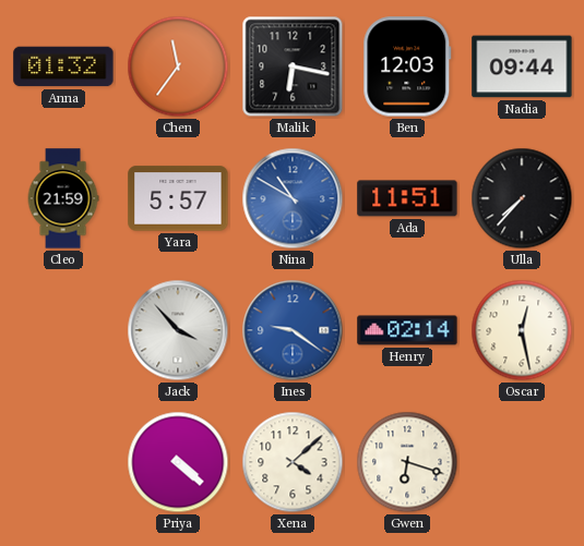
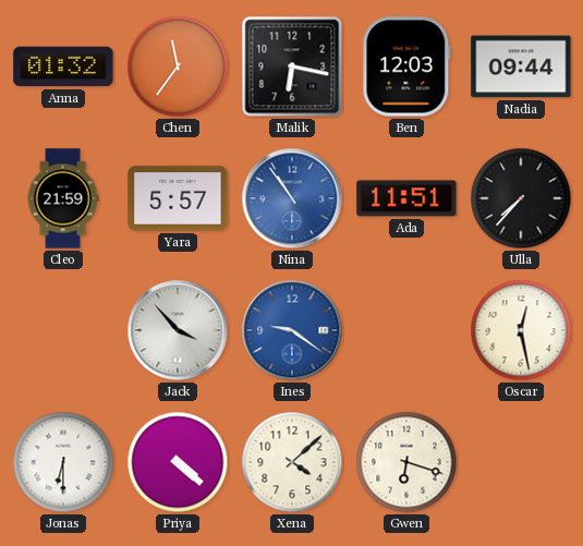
Nina: 10:50 -> 10:54
Henry: 02:14 -> none
Jonas: none -> 6:30
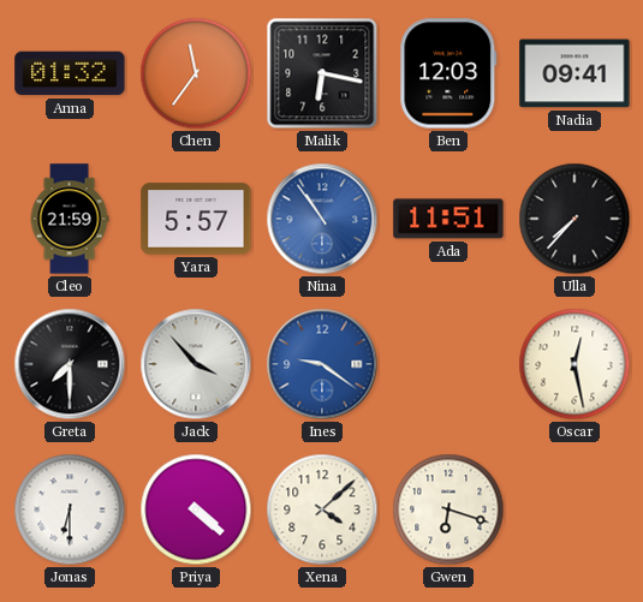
Nadia: 09:44 -> 09:41
Greta: none -> 7:30
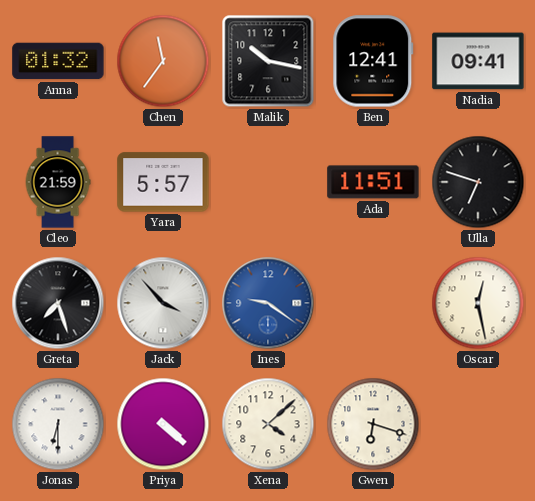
Malik: 6:17 -> 10:17
Ben: 12:03 -> 12:41
Nina: 10:54 -> none
Ulla: 7:37 -> 6:48
Greta: 7:30 -> 7:27
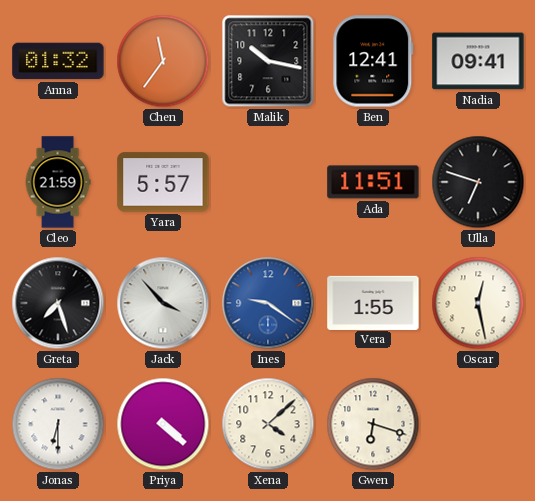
Vera: none -> 1:55
